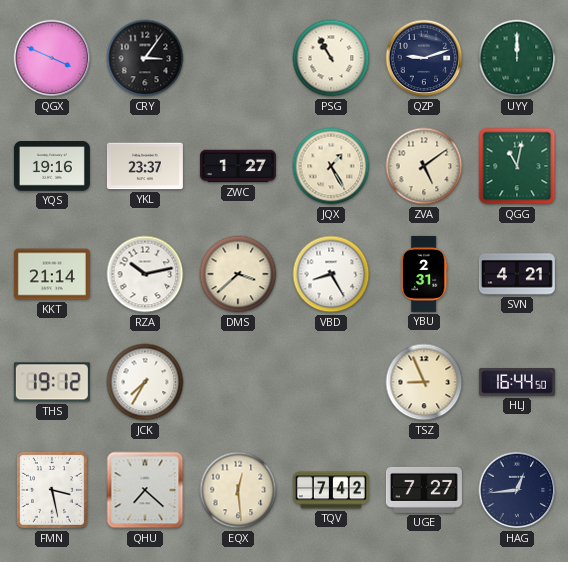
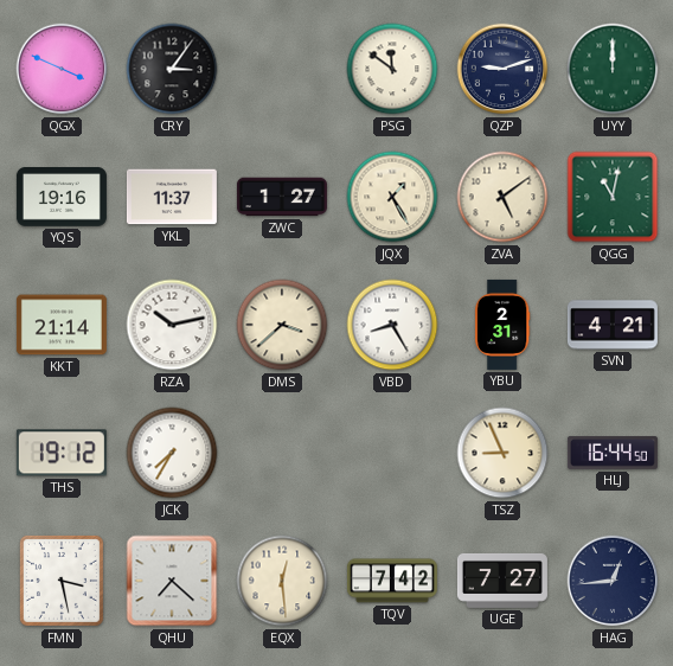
PSG: 10:55 -> 11:51
YKL: 23:37 -> 11:37
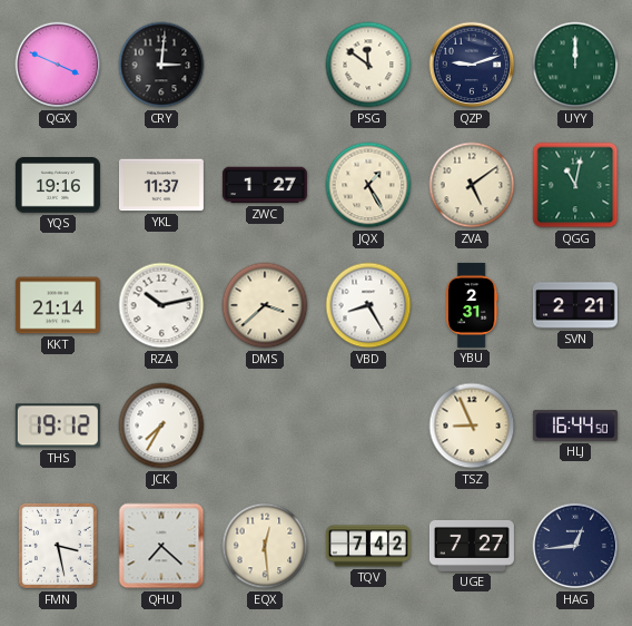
CRY: 3:06 -> 3:01
SVN: 4:21 -> 2:21
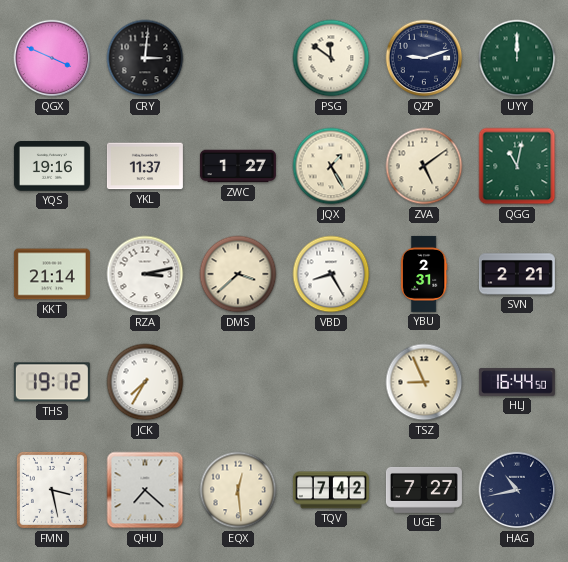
RZA: 10:13 -> 3:13
HAG: 12:44 -> 10:43
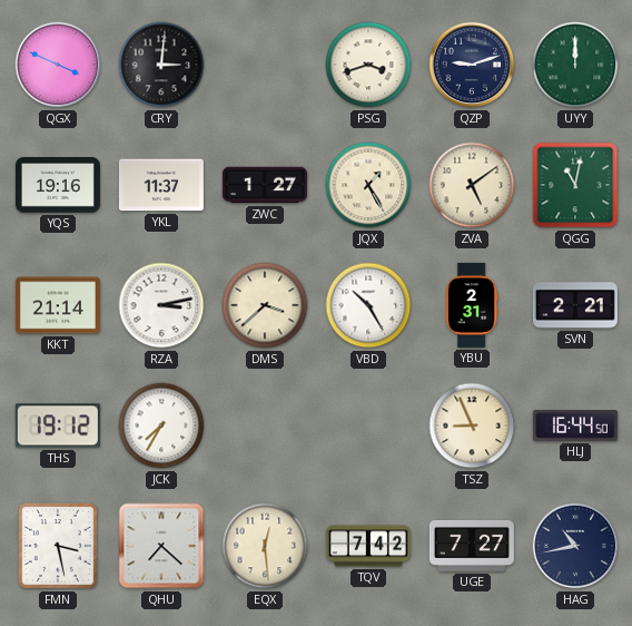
PSG: 11:51 -> 3:42
VBD: 8:25 -> 10:25
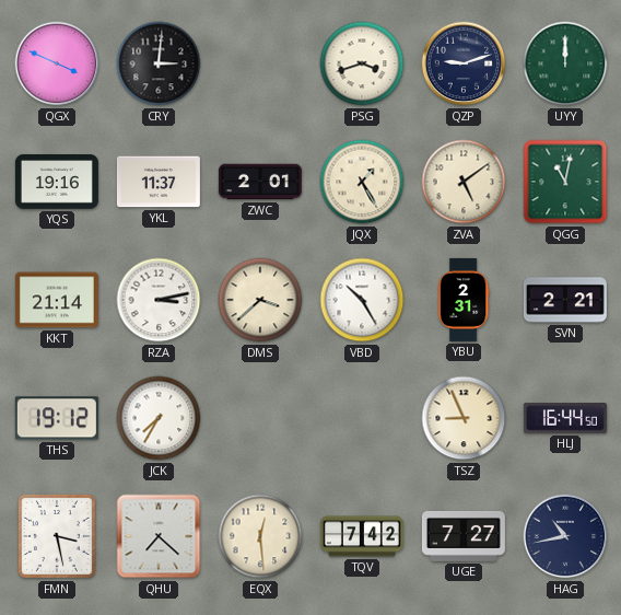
ZWC: 1:27 -> 2:01
